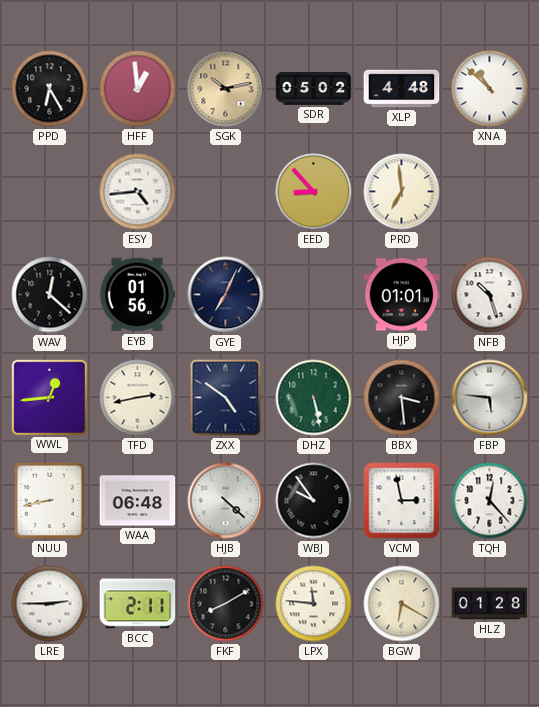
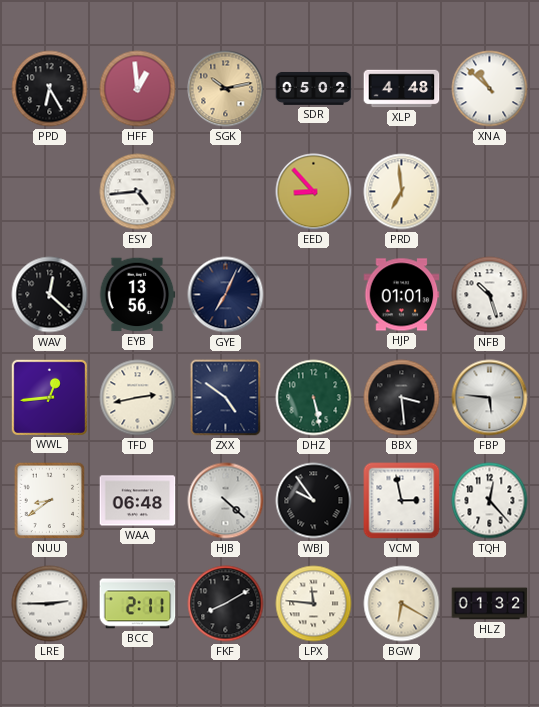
EYB: 01:56 -> 13:56
NUU: 8:43 -> 8:39
HLZ: 01:28 -> 01:32
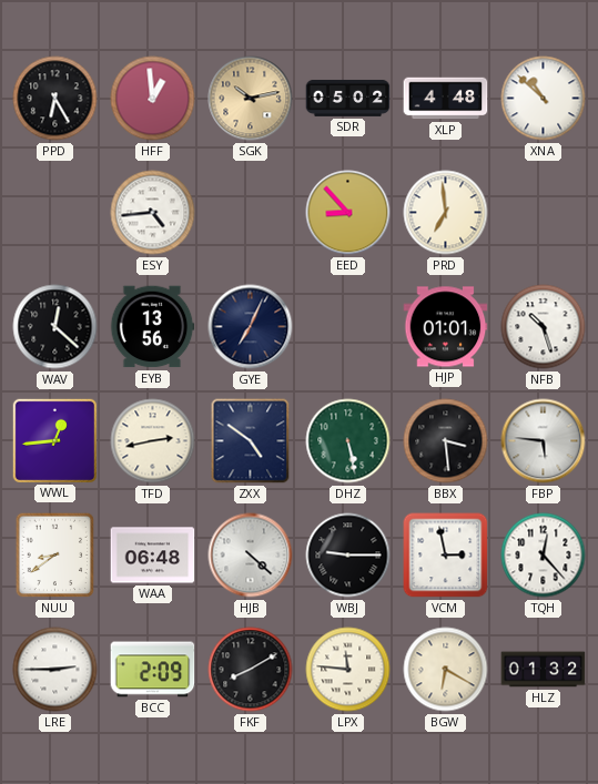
WBJ: 9:54 -> 9:15
BCC: 2:11 -> 2:09
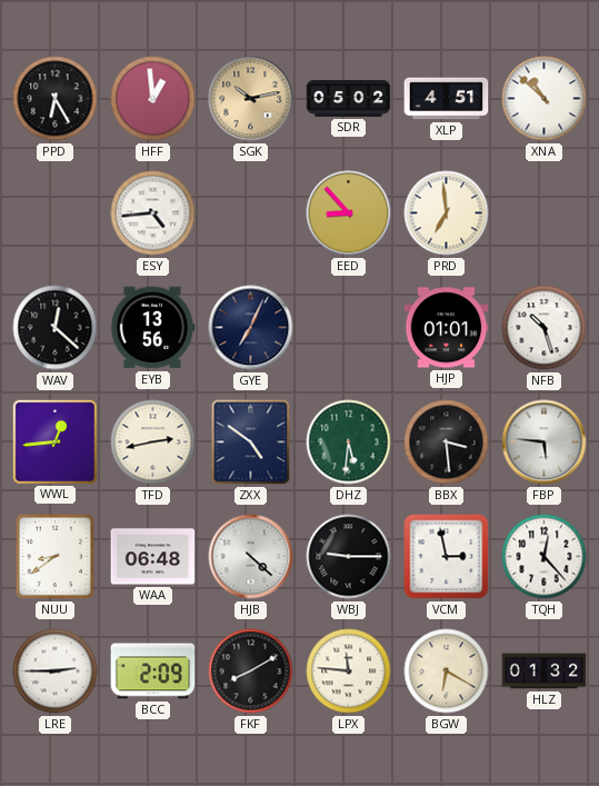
XLP: 4:48 -> 4:51
DHZ: 5:28 -> 5:31
